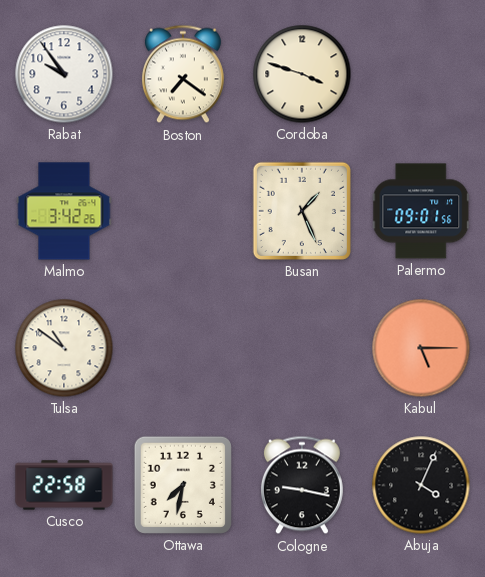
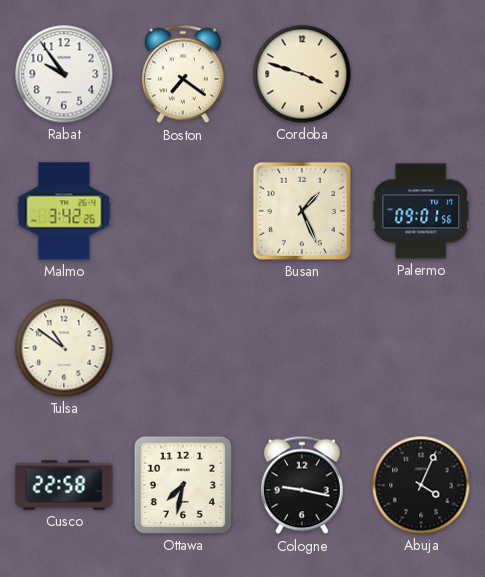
Kabul: 5:15 -> none
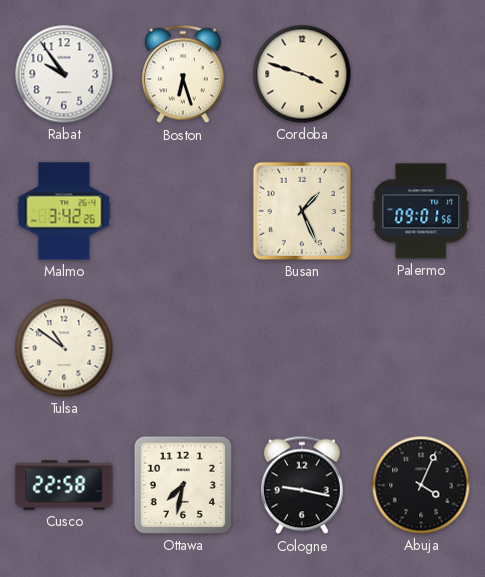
Boston: 7:21 -> 6:27
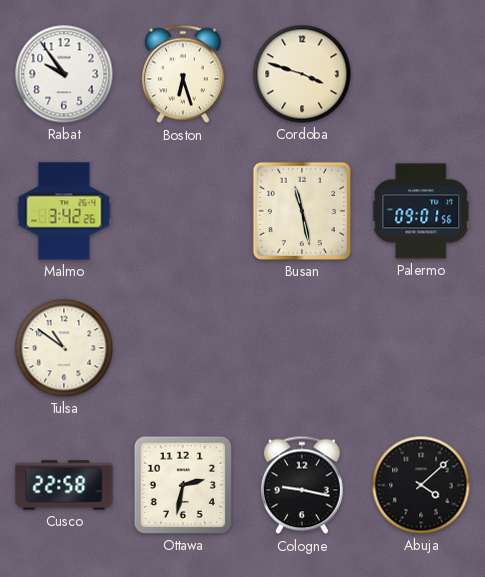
Busan: 1:26 -> 11:28
Ottawa: 7:32 -> 2:32
Abuja: 4:04 -> 4:08
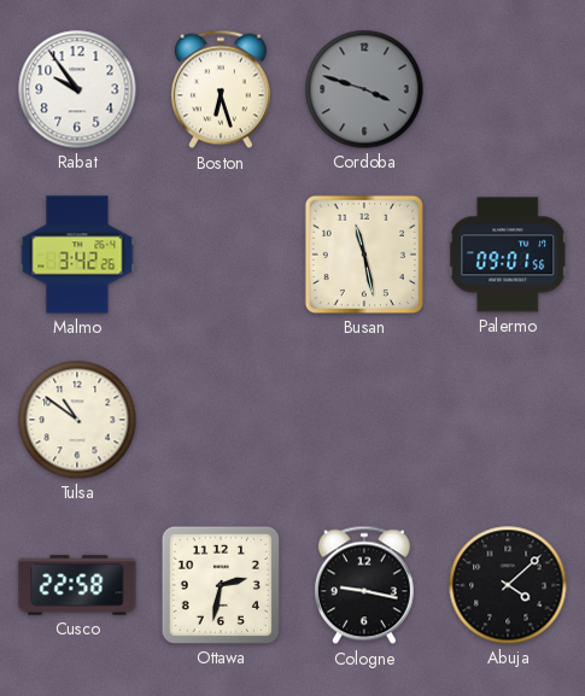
Cordoba dial: cream -> grey
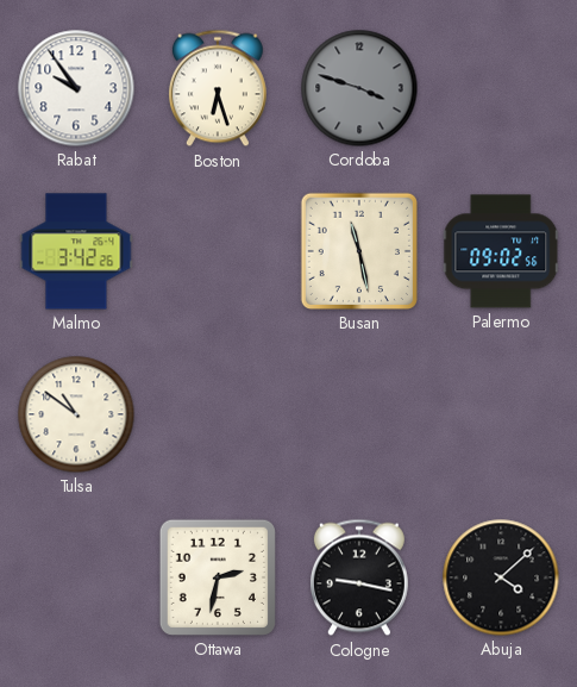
Palermo: 09:01 -> 09:02
Cusco: 22:58 -> none
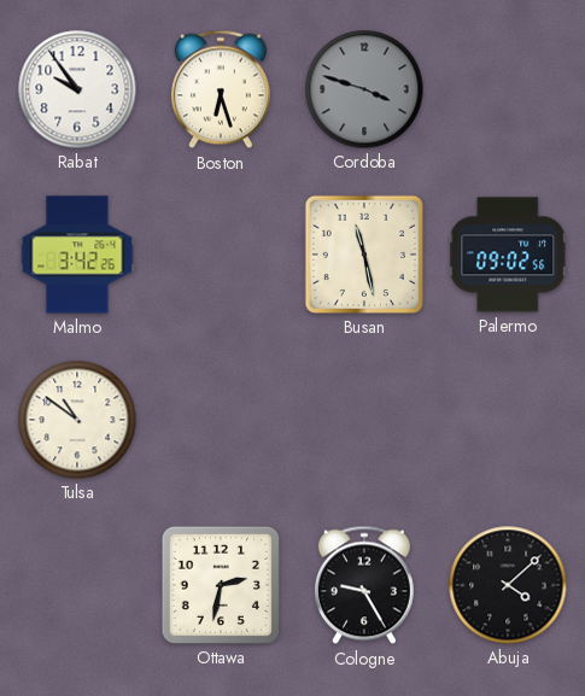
Cologne: 9:17 -> 9:25
